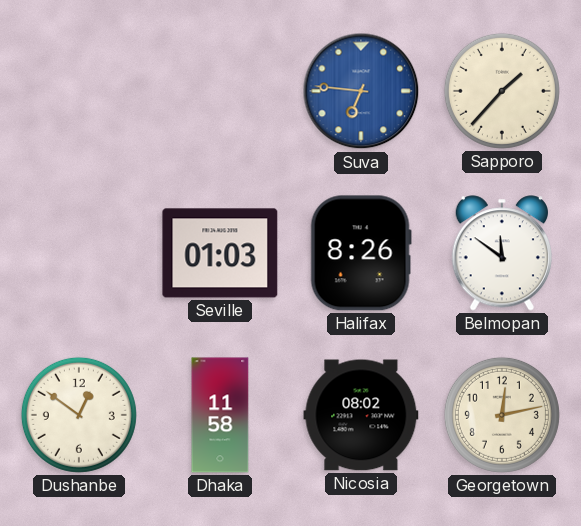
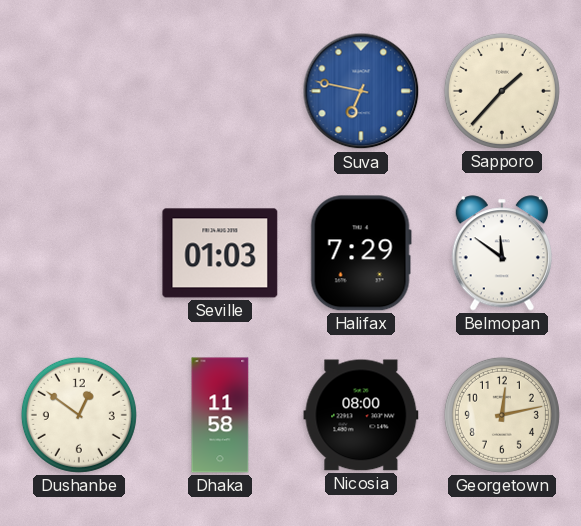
Suva: 6:46 -> 6:47
Halifax: 8:26 -> 7:29
Nicosia: 08:02 -> 08:00
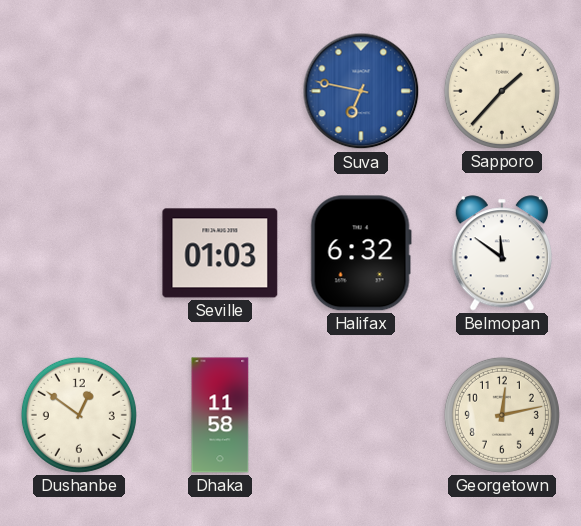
Halifax: 7:29 -> 6:32
Nicosia: 08:00 -> none
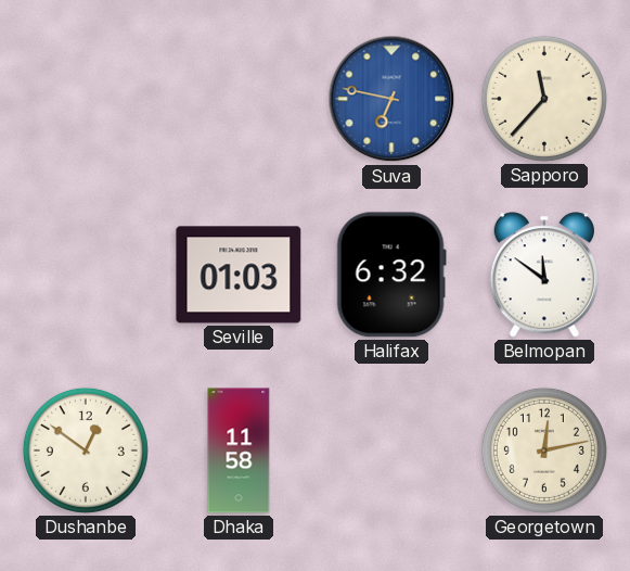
Sapporo: 1:37 -> 11:37
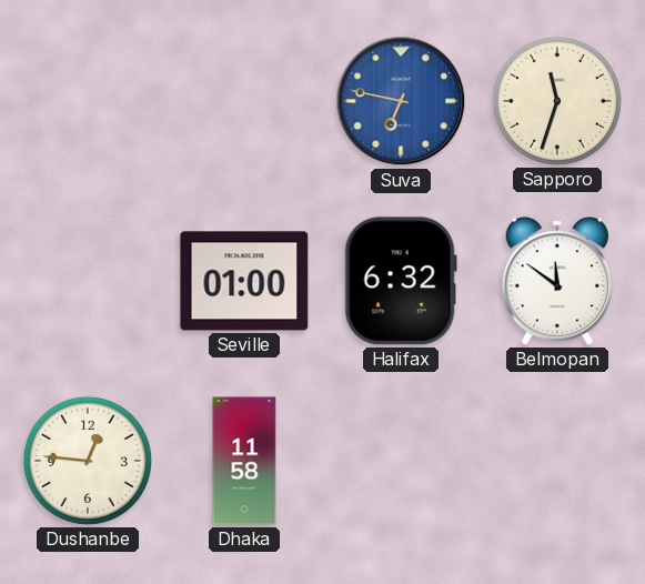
Sapporo: 11:37 -> 11:33
Seville: 01:03 -> 01:00
Dushanbe: 12:51 -> 12:46
Georgetown: 12:13 -> none
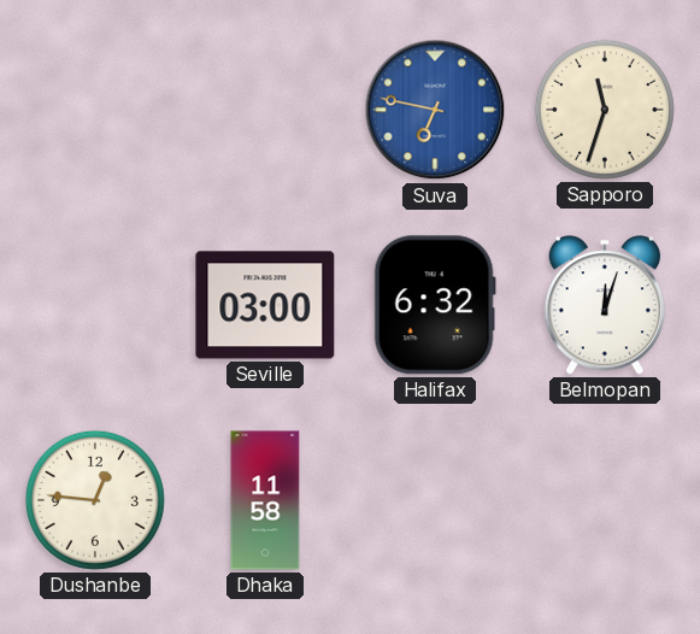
Seville: 01:00 -> 03:00
Belmopan: 11:51 -> 12:03
